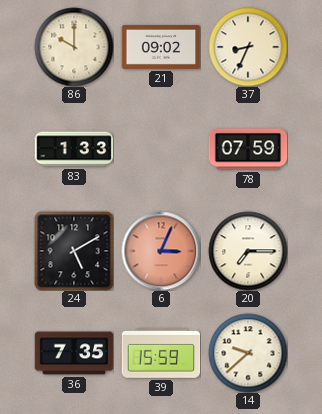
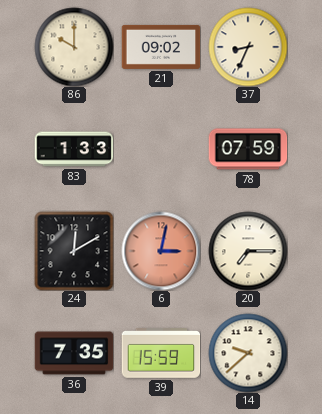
24: 5:10 -> 12:10
6: 3:04 -> 3:02
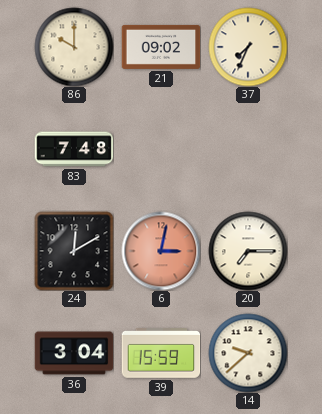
37: 8:34 -> 7:34
83: 1:33 -> 7:48
78: 07:59 -> none
36: 7:35 -> 3:04
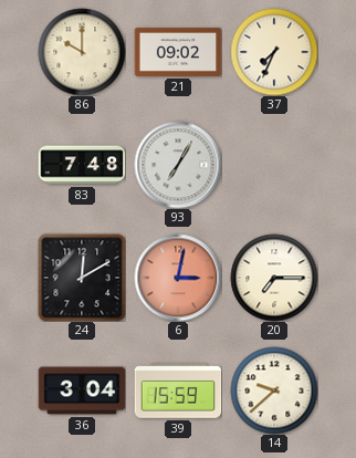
93: none -> 7:05
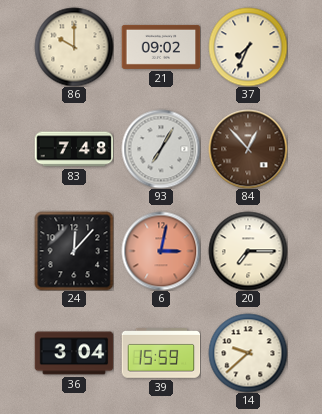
84: none -> 12:53
24: 12:10 -> 12:07
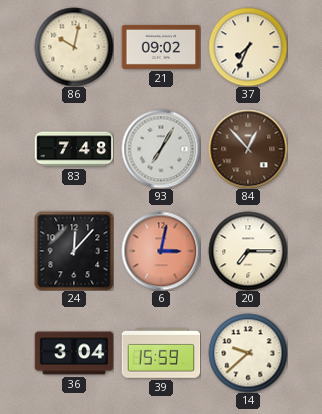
86: 10:00 -> 10:02
